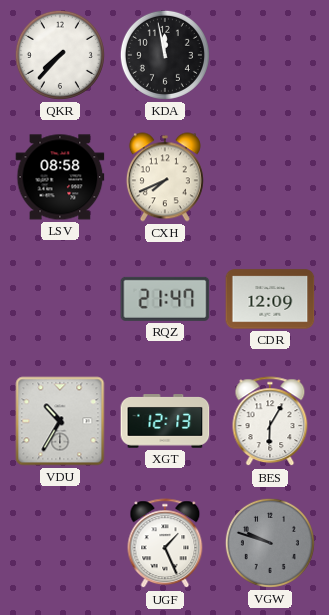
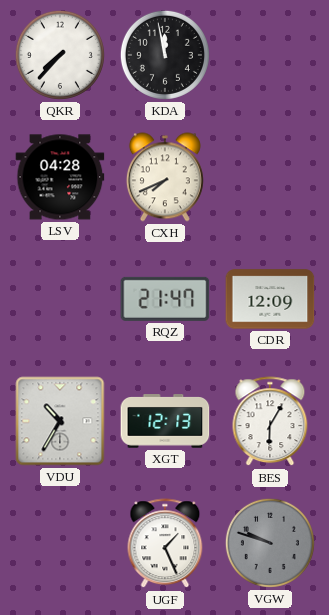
LSV: 08:58 -> 04:28
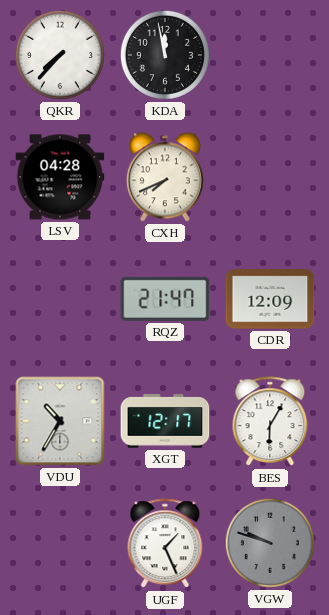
XGT: 12:13 -> 12:17
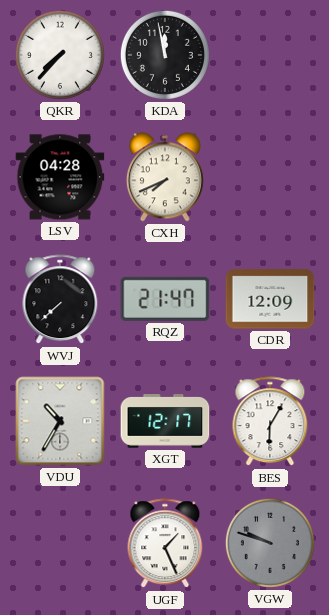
WVJ: none -> 7:38
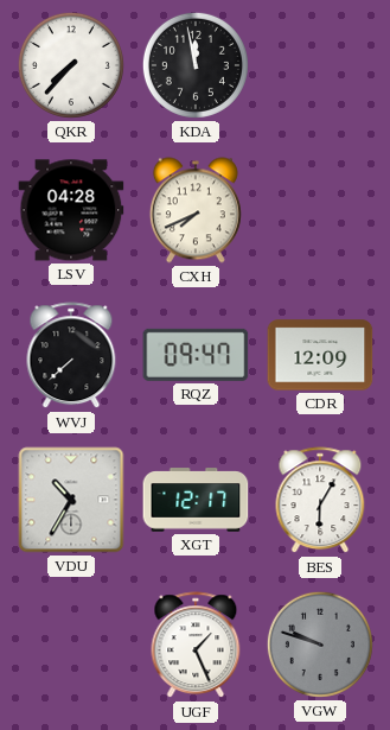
RQZ: 21:47 -> 09:47
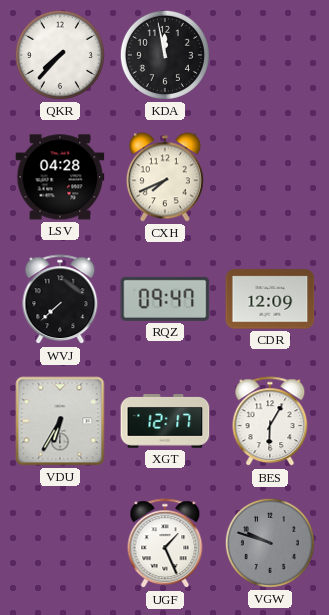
VDU: 10:35 -> 6:35
